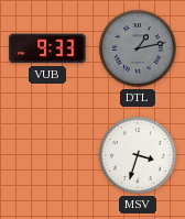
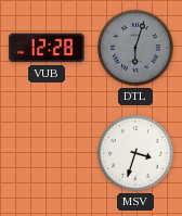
VUB: 9:33 -> 12:28
DTL: 1:13 -> 6:03
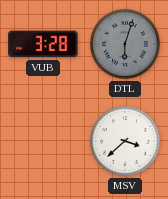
VUB: 12:28 -> 3:28
MSV: 3:33 -> 3:38
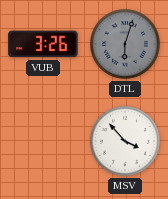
VUB: 3:28 -> 3:26
MSV: 3:38 -> 3:53
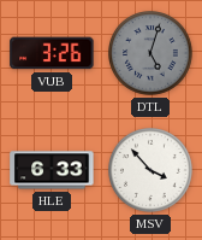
DTL: 6:03 -> 5:03
HLE: none -> 6:33
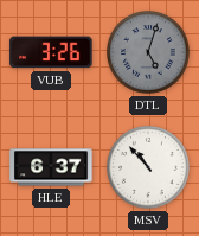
HLE: 6:33 -> 6:37
MSV: 3:53 -> 10:53
